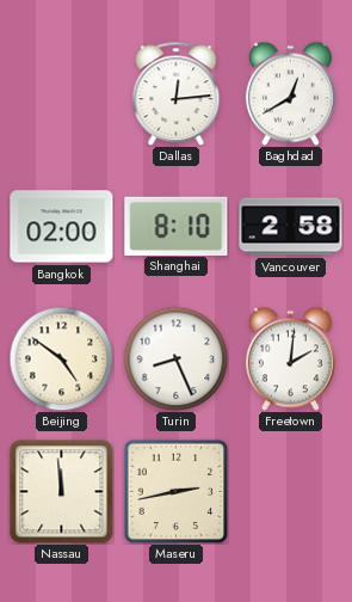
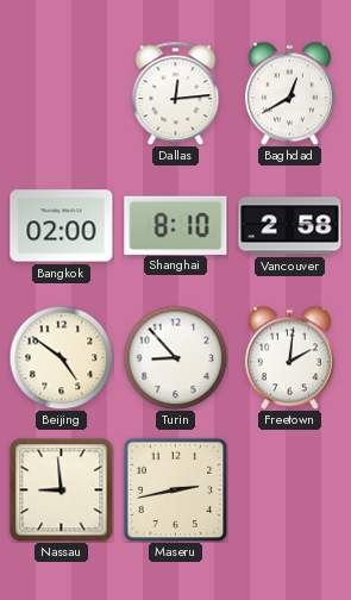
Turin: 8:26 -> 8:53
Nassau: 11:59 -> 8:59
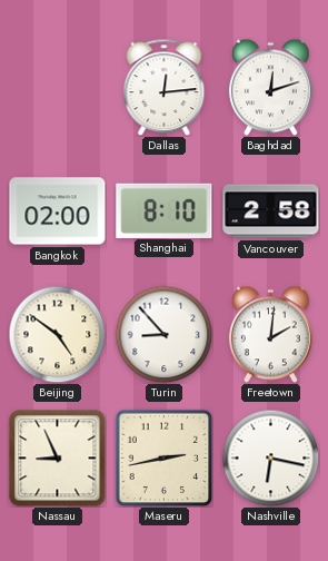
Baghdad: 12:40 -> 12:12
Nassau: 8:59 -> 8:56
Nashville: none -> 6:17
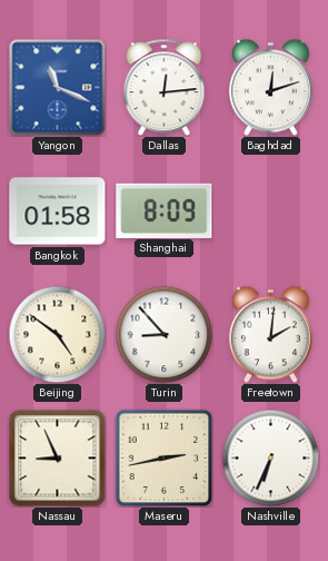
Yangon: none -> 11:19
Bangkok: 02:00 -> 01:58
Shanghai: 8:10 -> 8:09
Vancouver: 2:58 -> none
Nashville: 6:17 -> 6:34
